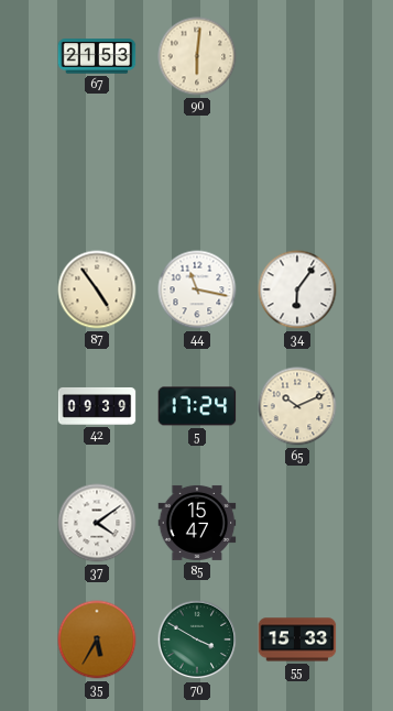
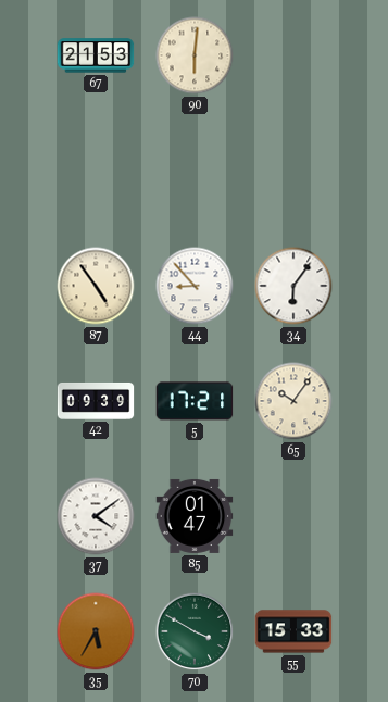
44: 11:17 -> 8:53
5: 17:24 -> 17:21
65: 10:11 -> 10:06
85: 15:47 -> 01:47
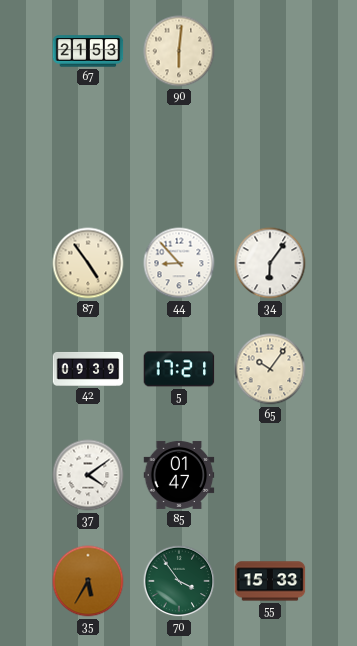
70: 3:50 -> 3:54
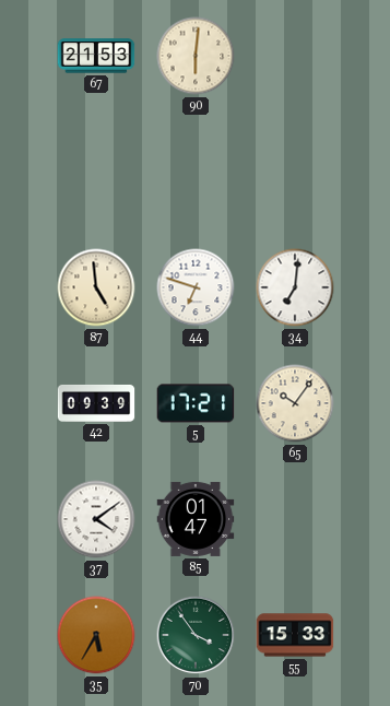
87: 4:54 -> 4:59
44: 8:53 -> 6:48
34: 6:06 -> 7:01
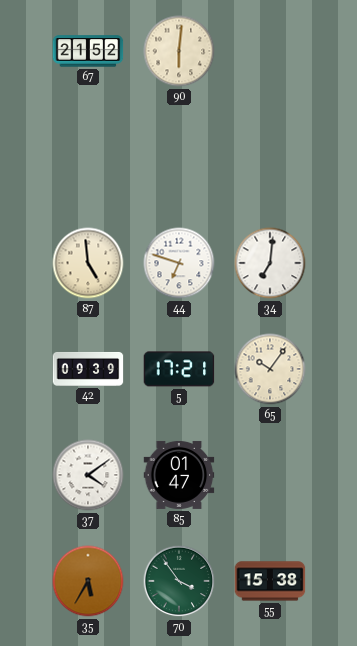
67: 21:53 -> 21:52
55: 15:33 -> 15:38
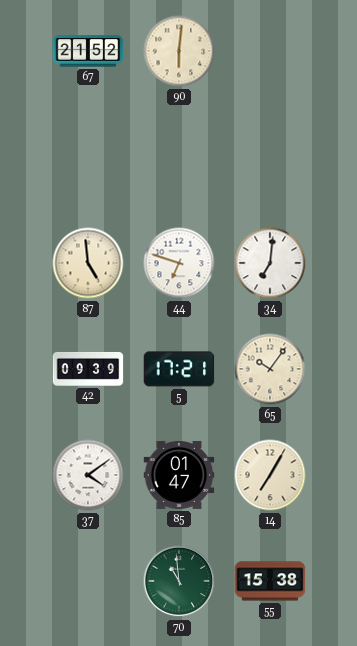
14: none -> 7:05
35: 5:35 -> none
70: 3:54 -> 10:59
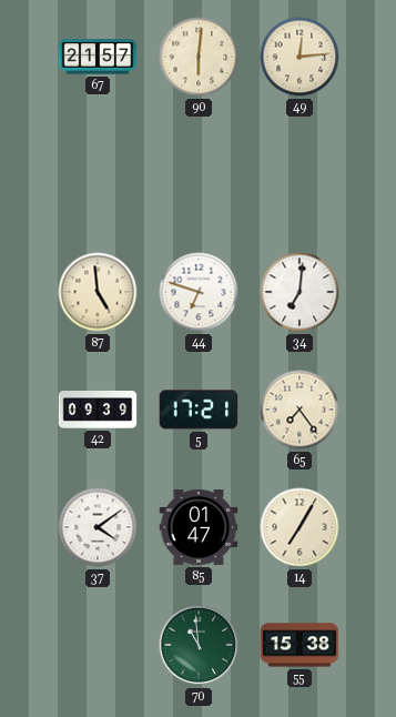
67: 21:52 -> 21:57
49: none -> 12:14
65: 10:06 -> 7:24
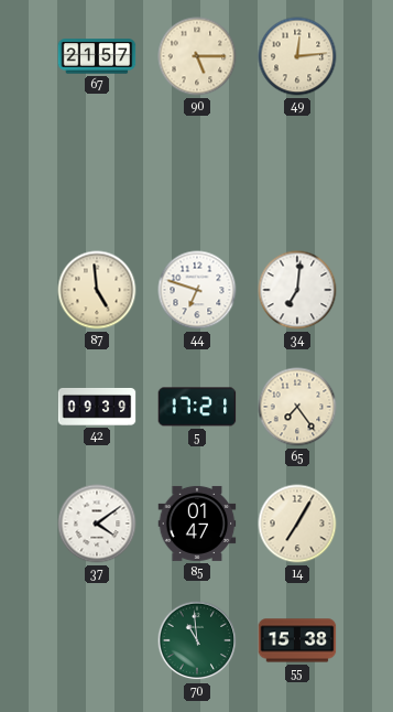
90: 6:01 -> 5:15
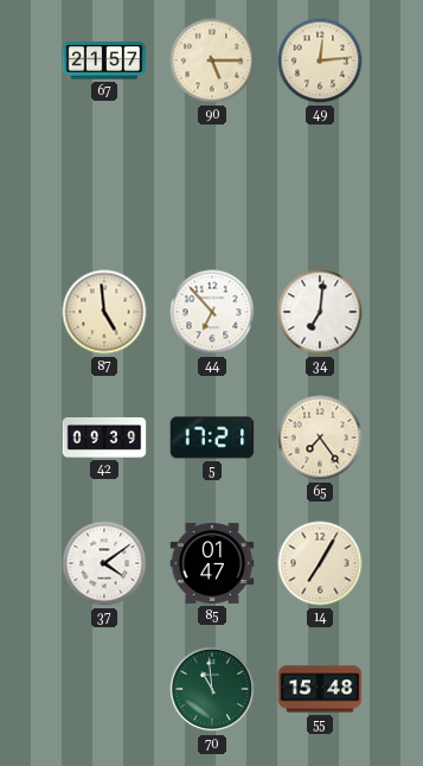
44: 6:48 -> 6:53
55: 15:38 -> 15:48
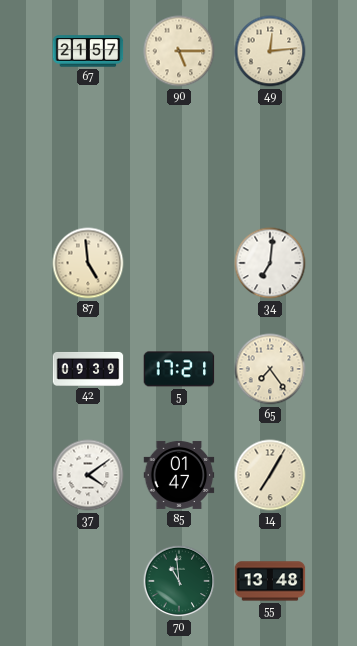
44: 6:53 -> none
55: 15:48 -> 13:48
